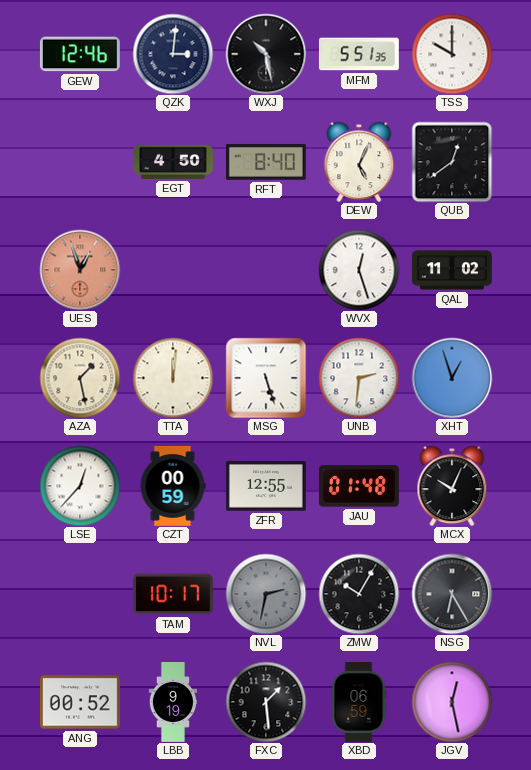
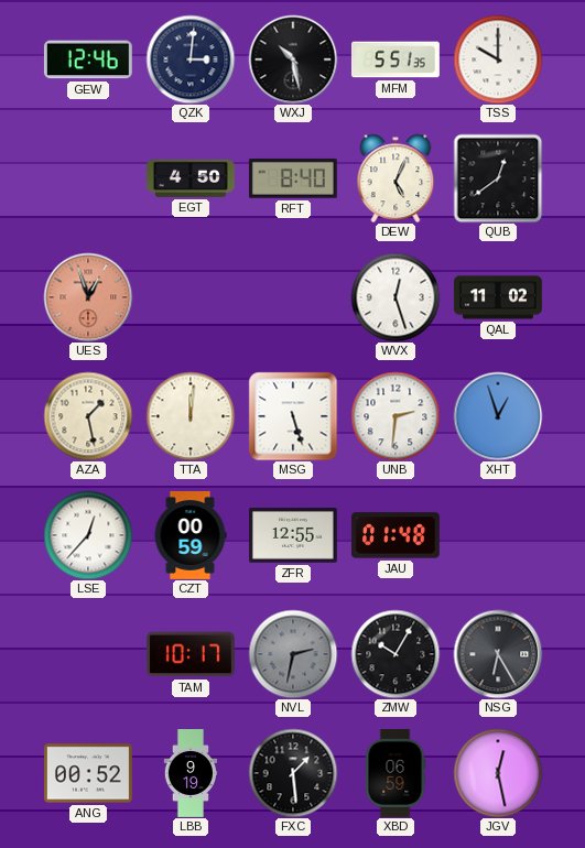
MCX: 10:04 -> none
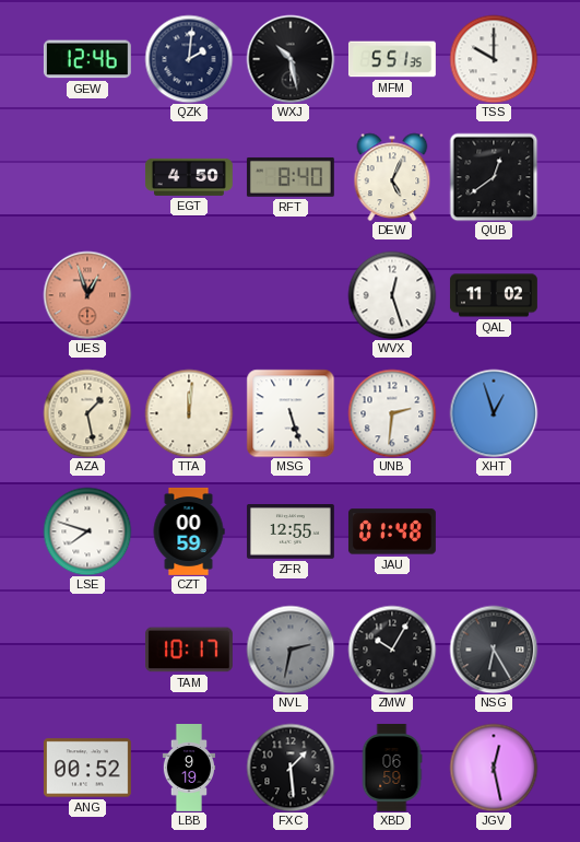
QZK: 3:01 -> 2:01
LSE: 12:37 -> 7:48
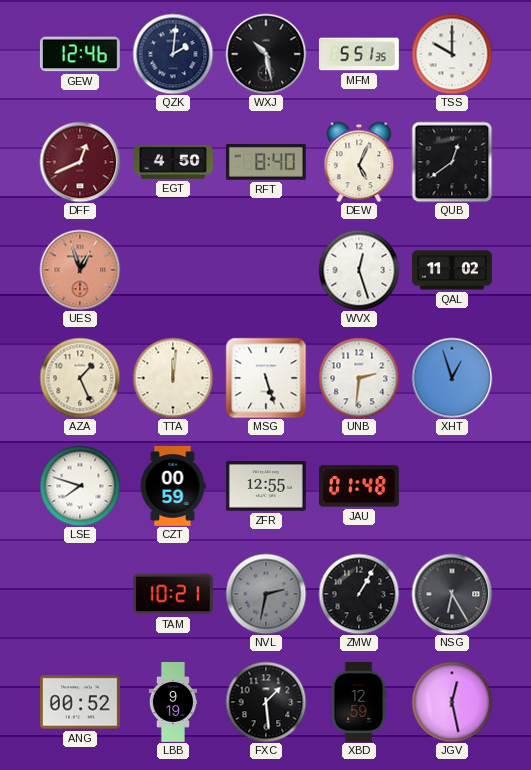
DFF: none -> 12:41
AZA: 1:28 -> 1:26
TAM: 10:17 -> 10:21
ZMW: 10:05 -> 1:05
XBD: 06:59 -> 12:59
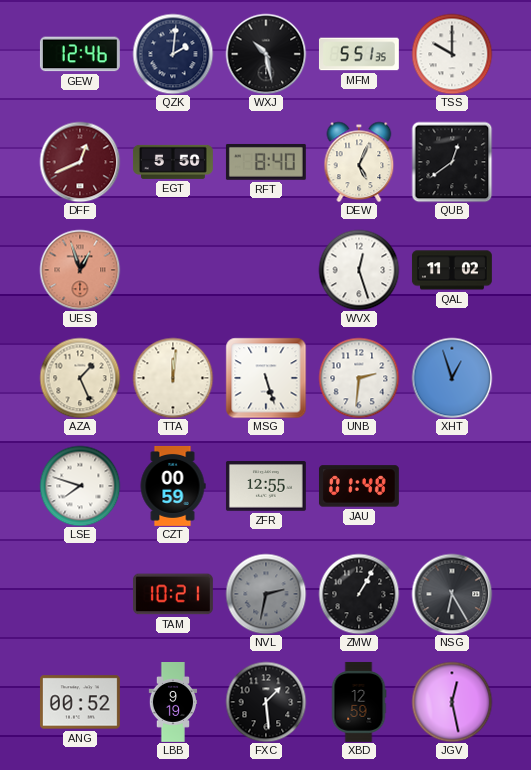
EGT: 4:50 -> 5:50
